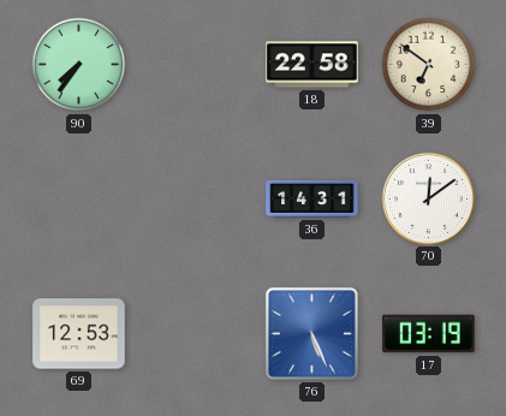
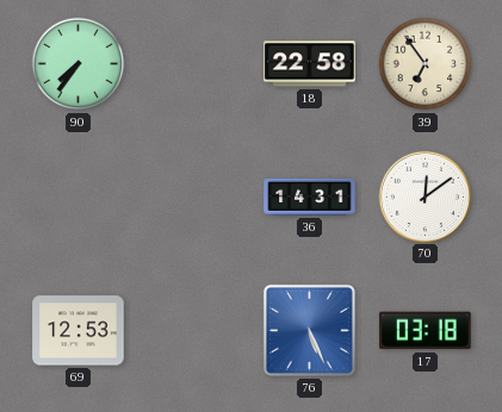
39: 6:51 -> 6:54
17: 03:19 -> 03:18
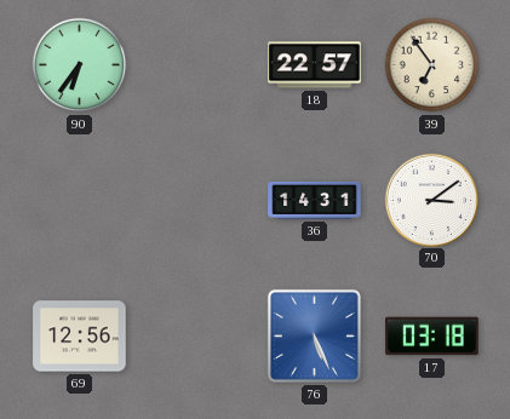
90: 7:36 -> 6:36
18: 22:58 -> 22:57
70: 12:09 -> 3:09
69: 12:53 -> 12:56
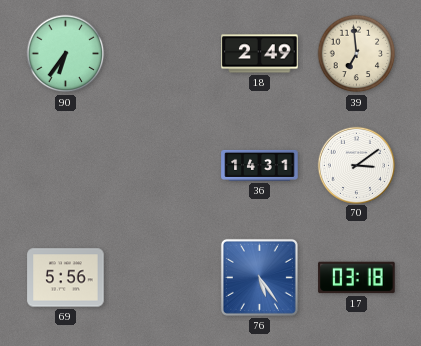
18: 22:57 -> 2:49
39: 6:54 -> 6:59
69: 12:56 -> 5:56
76: 5:26 -> 5:24
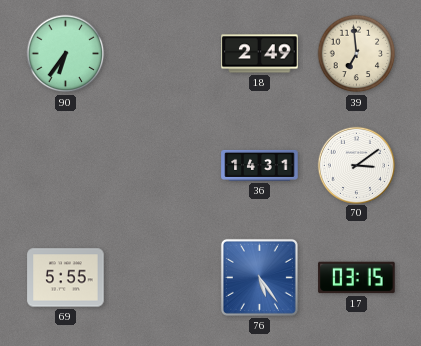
69: 5:56 -> 5:55
17: 03:18 -> 03:15
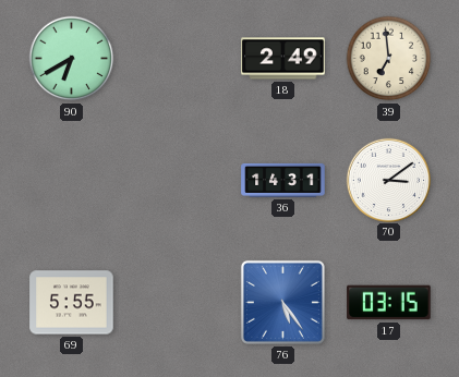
90: 6:36 -> 6:40
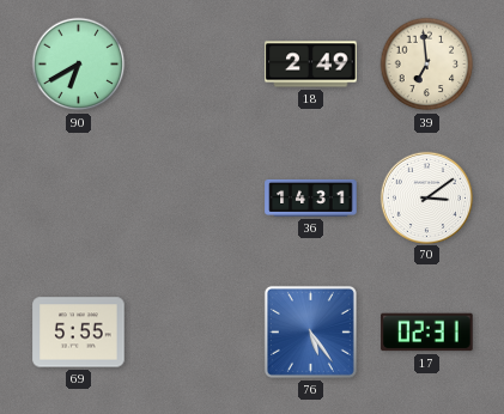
17: 03:15 -> 02:31
